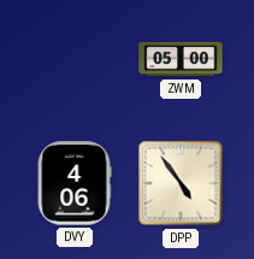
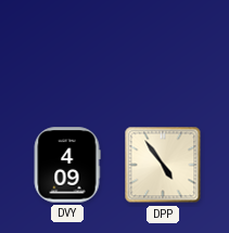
ZWM: 05:00 -> none
DVY: 4:06 -> 4:09
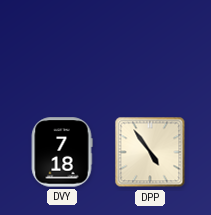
DVY: 4:09 -> 7:18
